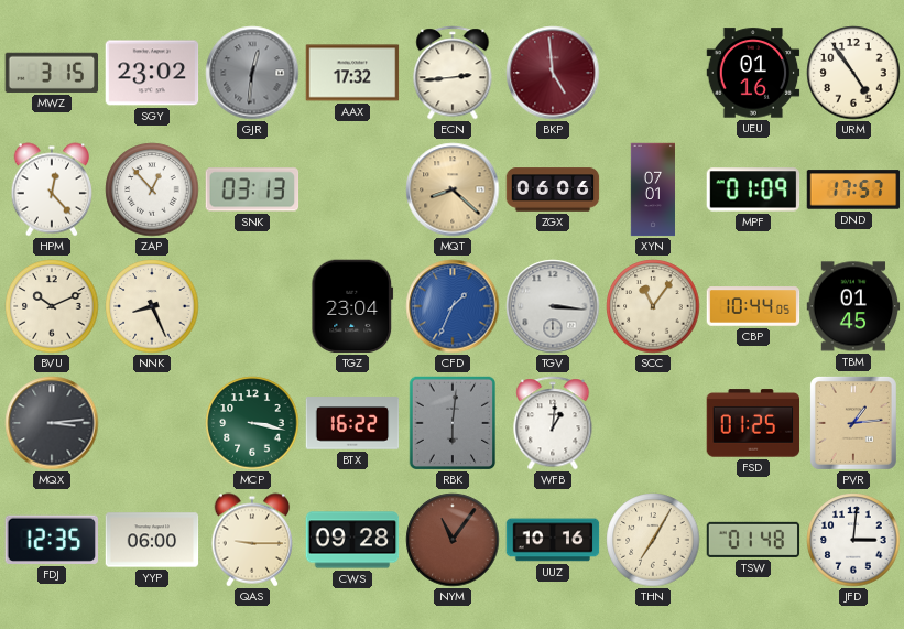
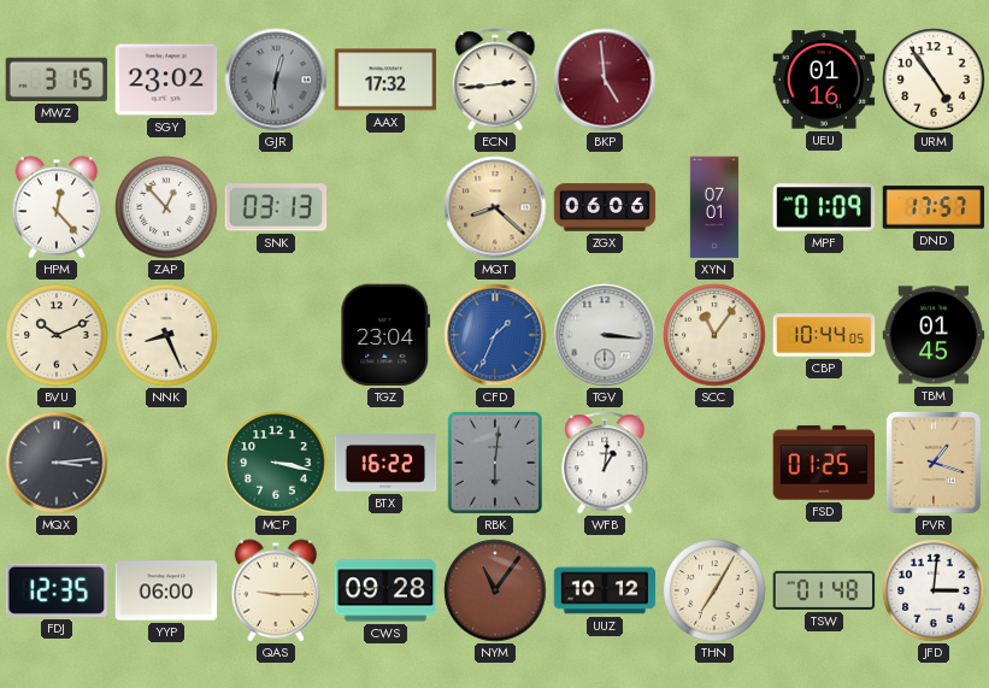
PVR: 1:14 -> 1:18
UUZ: 10:16 -> 10:12
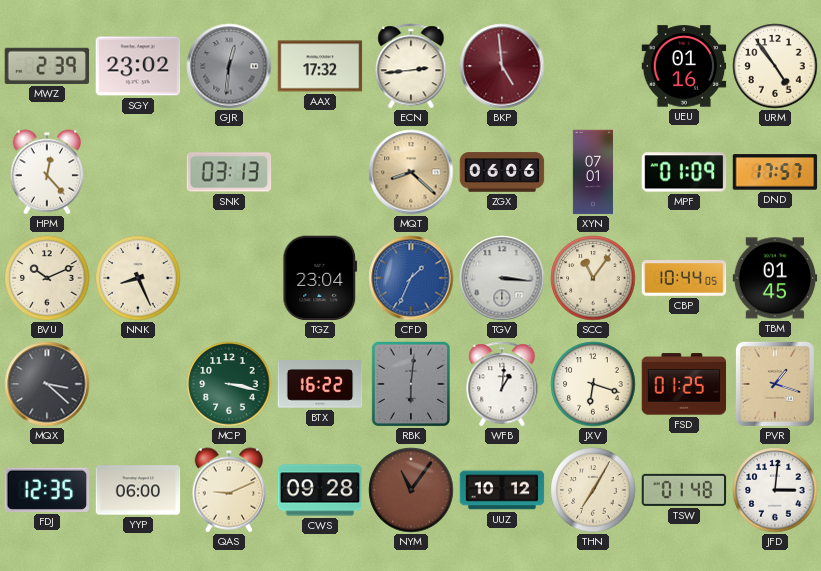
MWZ: 3:15 -> 2:39
ZAP: 12:53 -> none
MQX: 3:14 -> 3:22
JXV: none -> 6:18
QAS: 9:15 -> 9:11
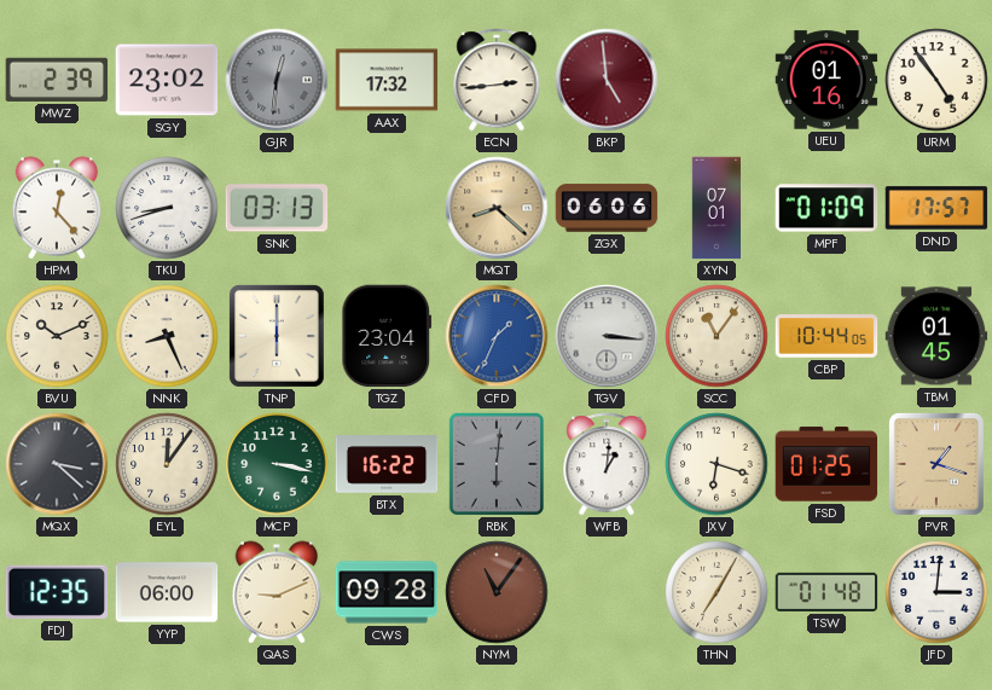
TKU: none -> 8:42
TNP: none -> 6:00
EYL: none -> 12:06
UUZ: 10:12 -> none
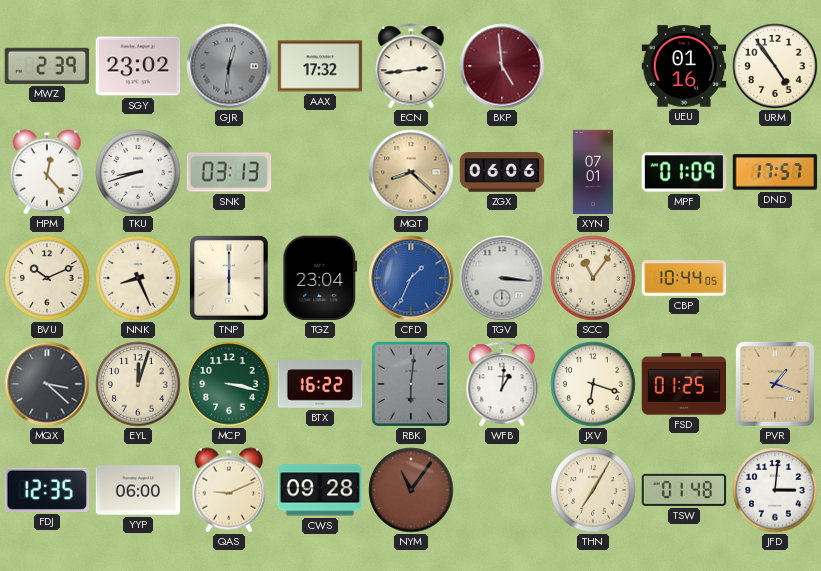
TBM: 01:45 -> none
EYL: 12:06 -> 12:03
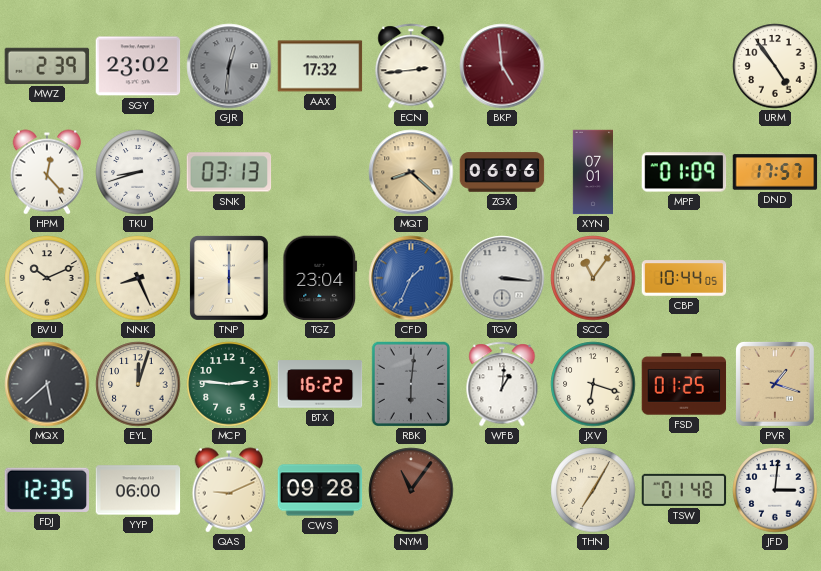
UEU: 01:16 -> none
MQX: 3:22 -> 5:38
MCP: 3:17 -> 2:46
